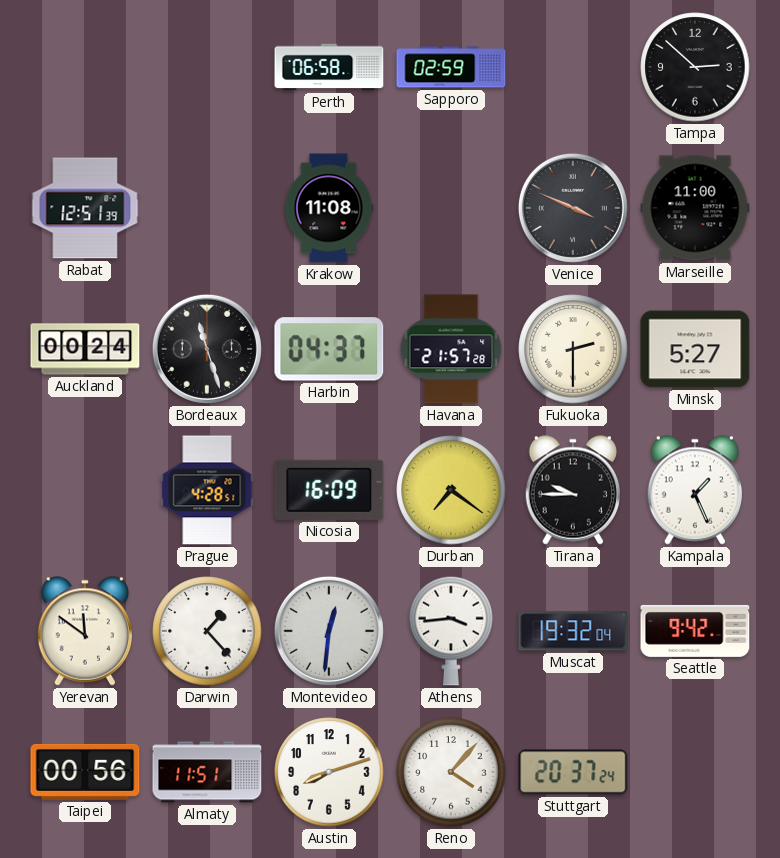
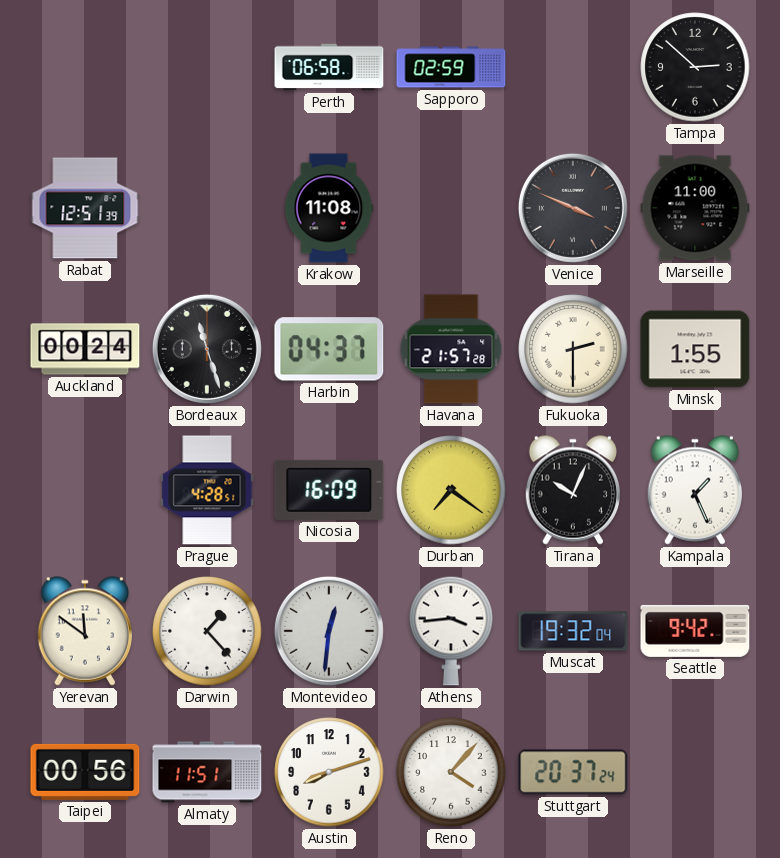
Minsk: 5:27 -> 1:55
Tirana: 9:45 -> 10:04
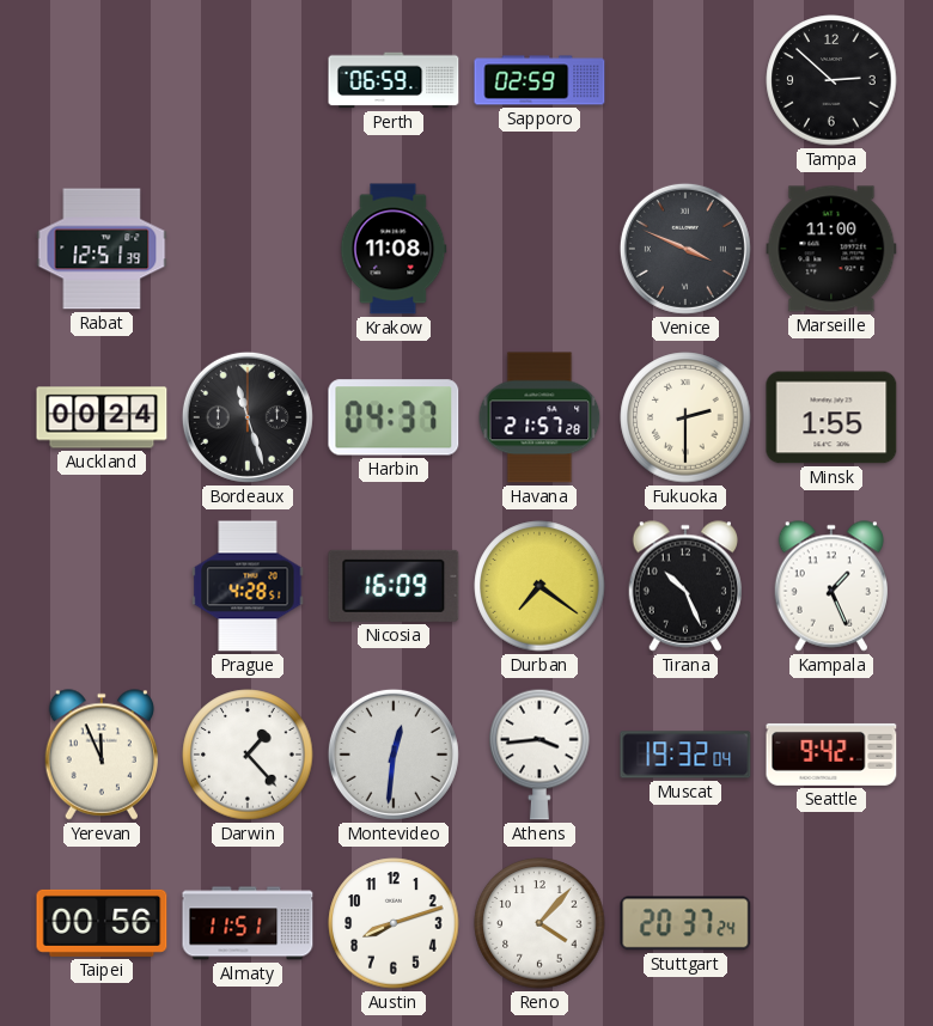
Perth: 06:58 -> 06:59
Tirana: 10:04 -> 10:26
Yerevan: 11:51 -> 11:56
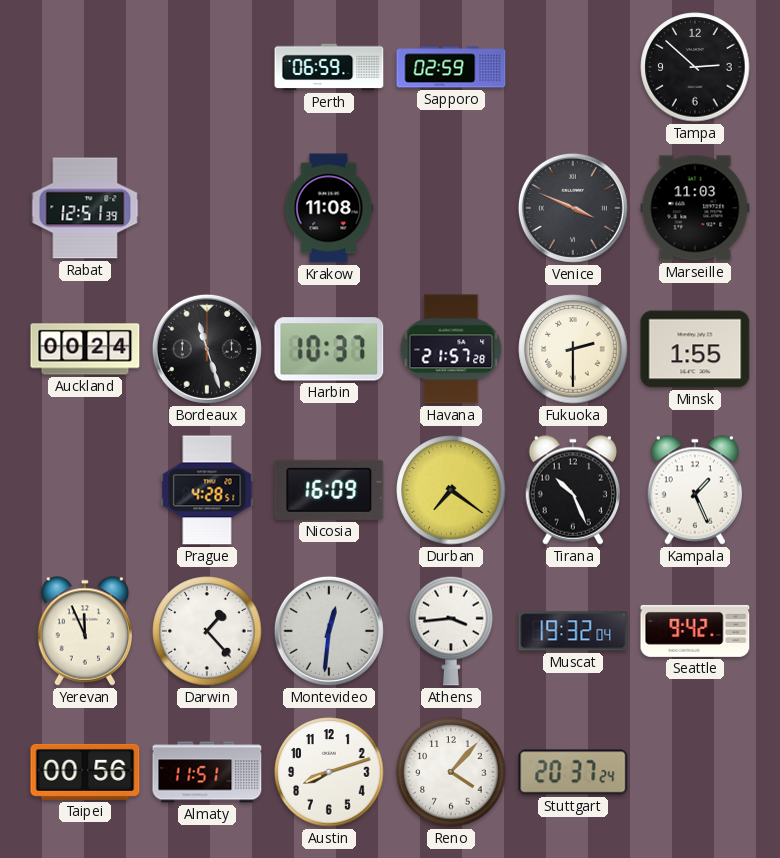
Marseille: 11:00 -> 11:03
Harbin: 04:37 -> 10:37
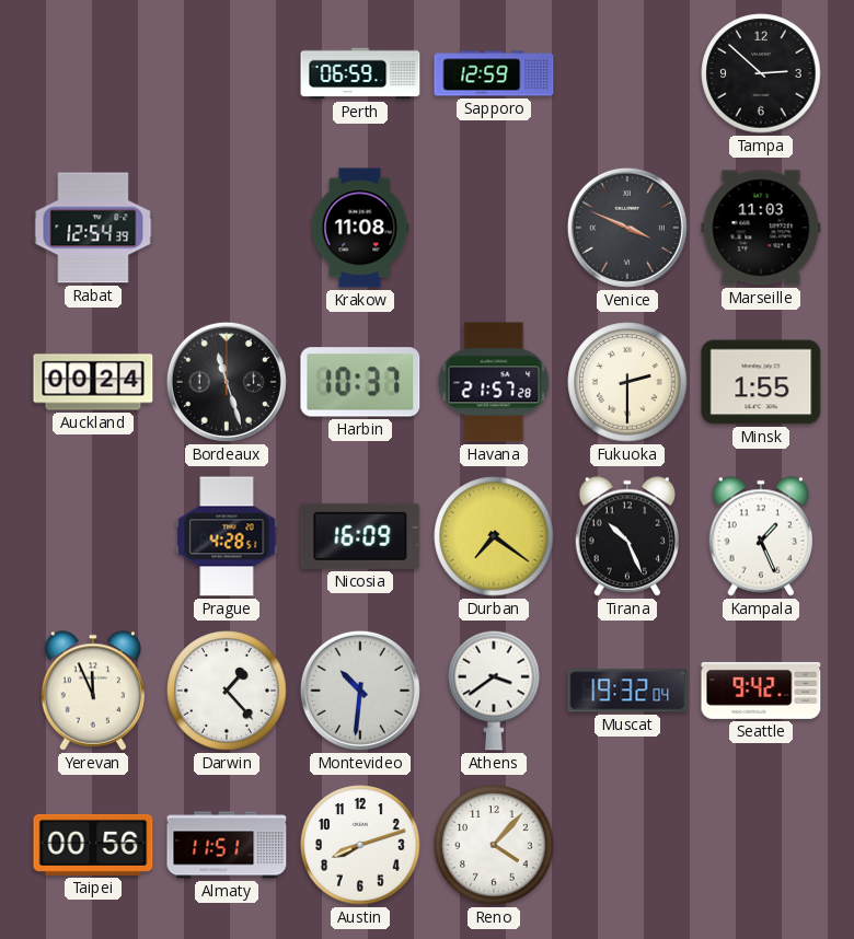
Sapporo: 02:59 -> 12:59
Rabat: 12:51 -> 12:54
Montevideo: 12:31 -> 10:31
Athens: 3:44 -> 3:39
Stuttgart: 20:37 -> none
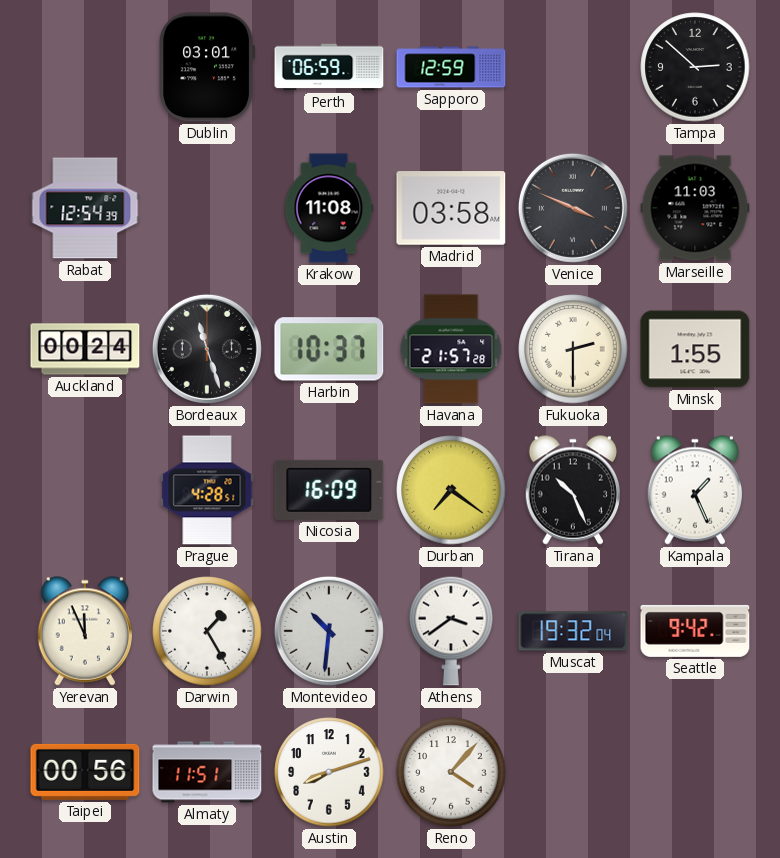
Dublin: none -> 03:01
Madrid: none -> 03:58
Darwin: 1:23 -> 1:25
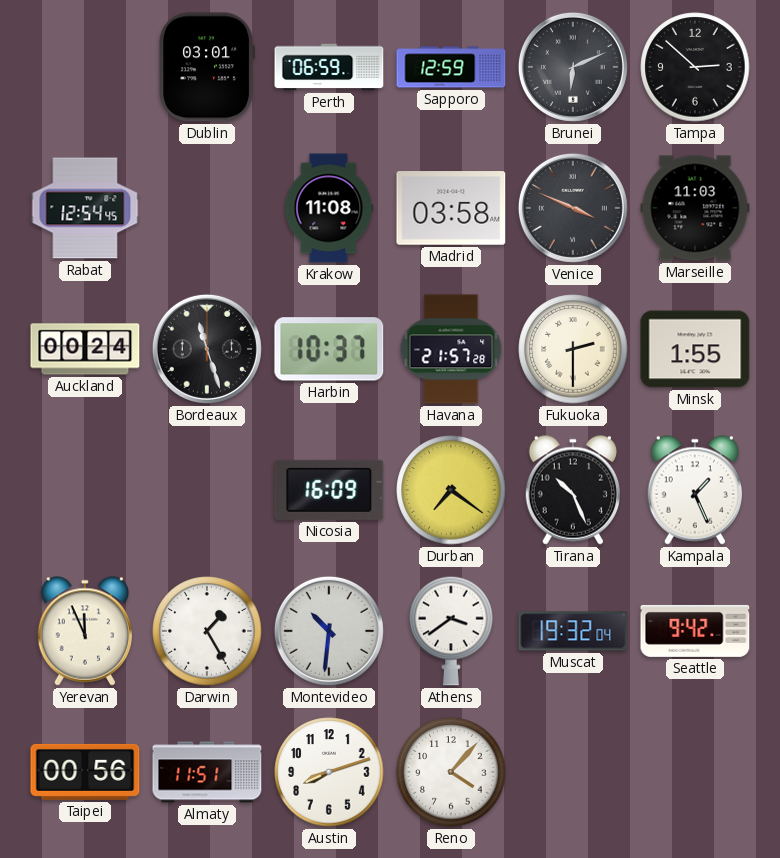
Brunei: none -> 6:11
Rabat: 12:54:39 -> 12:54:45
Prague: 4:28 -> none
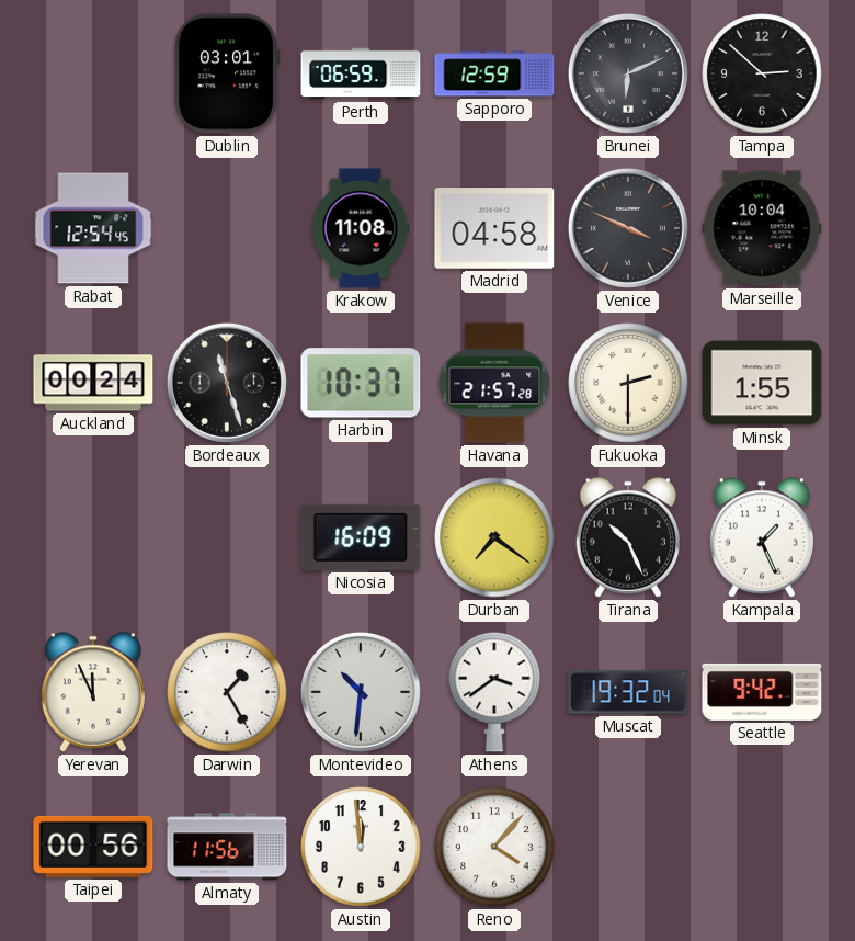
Madrid: 03:58 -> 04:58
Marseille: 11:03 -> 10:04
Almaty: 11:51 -> 11:56
Austin: 8:12 -> 11:59
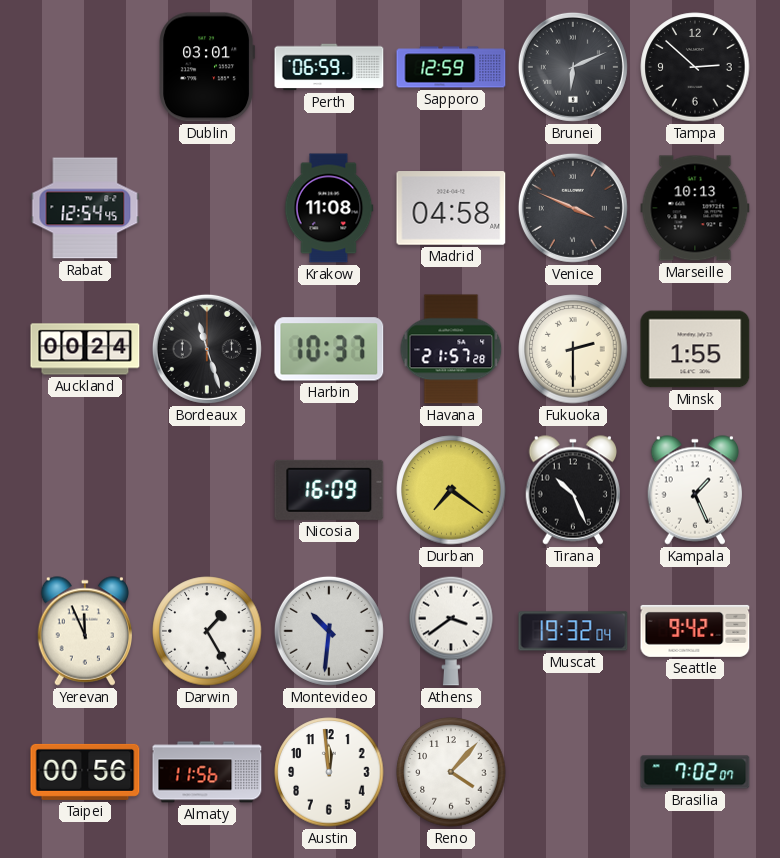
Marseille: 10:04 -> 10:13
Brasilia: none -> 7:02
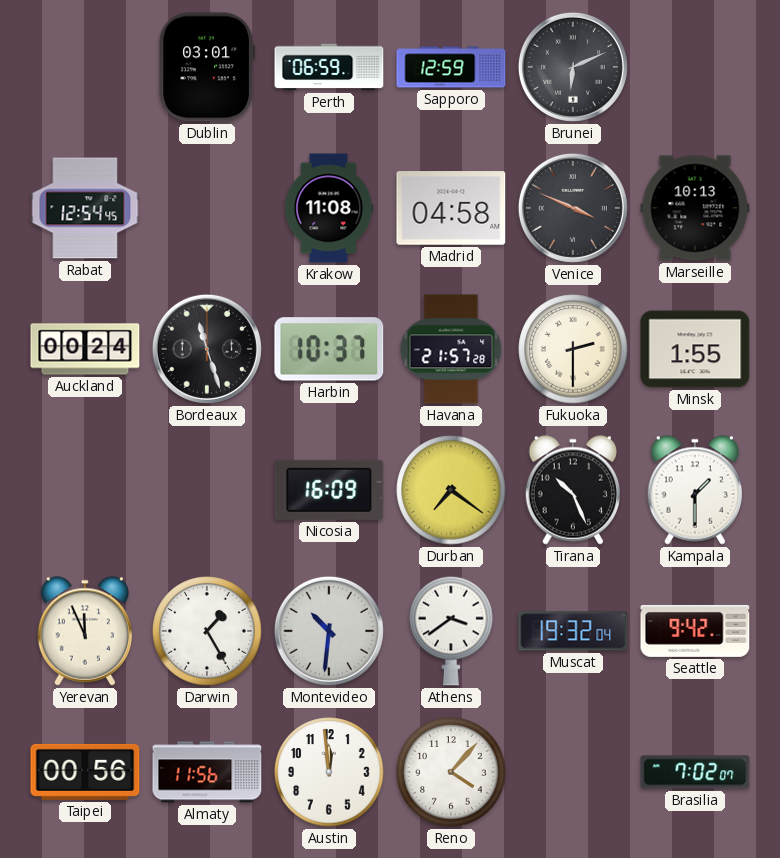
Tampa: 2:52 -> none
Kampala: 1:26 -> 1:30
